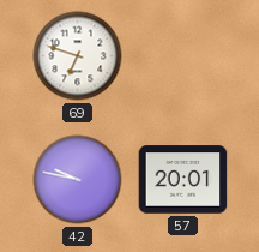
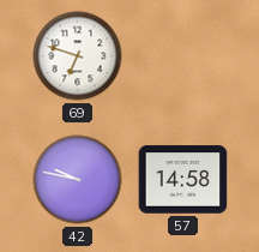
57: 20:01 -> 14:58
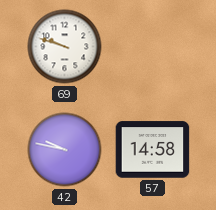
69: 6:48 -> 9:48
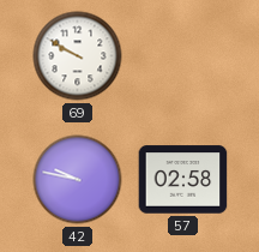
69: 9:48 -> 9:50
57: 14:58 -> 02:58
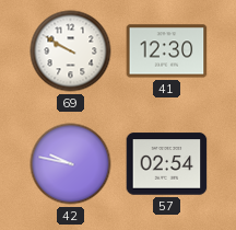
41: none -> 12:30
57: 02:58 -> 02:54
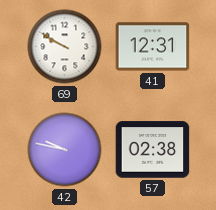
41: 12:30 -> 12:31
57: 02:54 -> 02:38
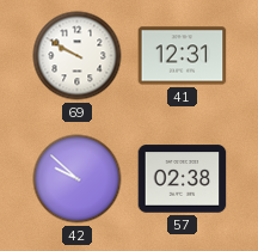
42: 9:47 -> 9:52
